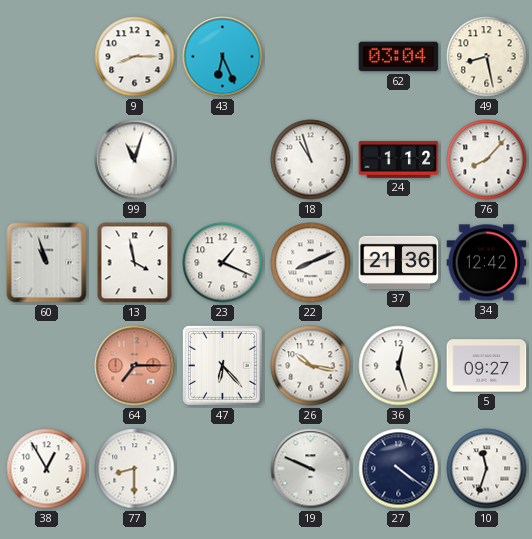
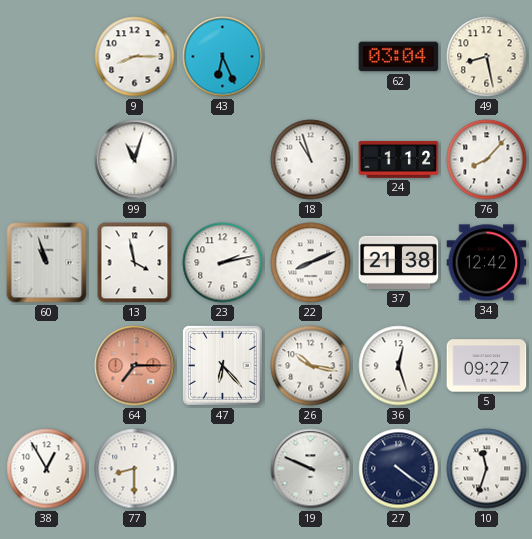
23: 1:19 -> 2:13
37: 21:36 -> 21:38
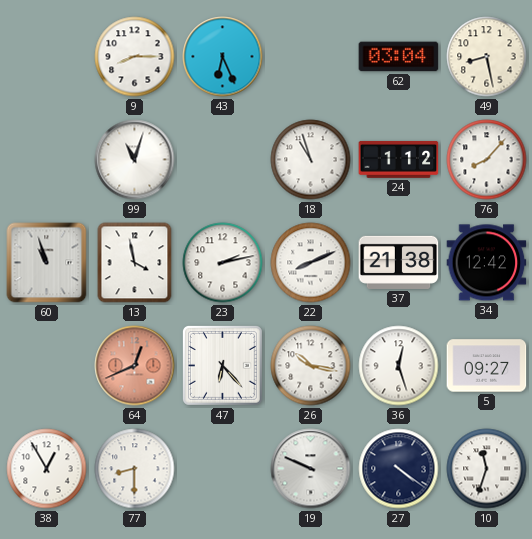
64: 7:15 -> 12:41
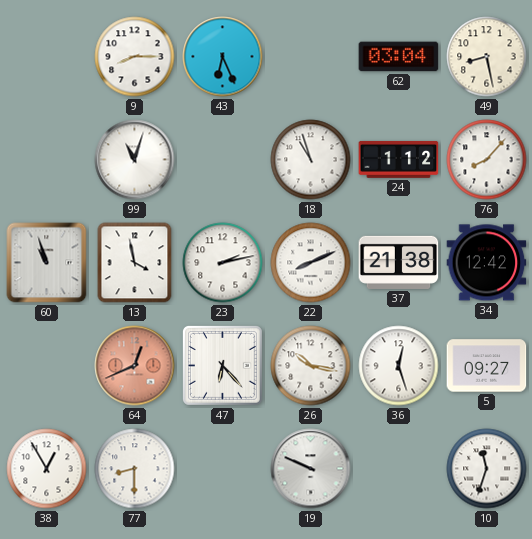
27: 4:21 -> none
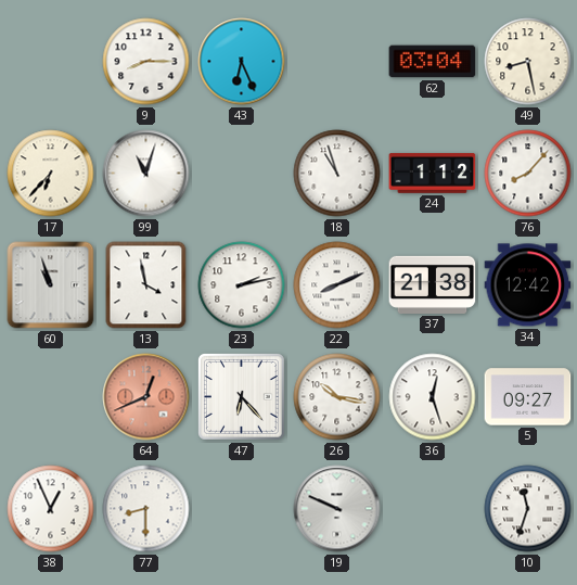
17: none -> 6:37
38: 12:55 -> 12:56
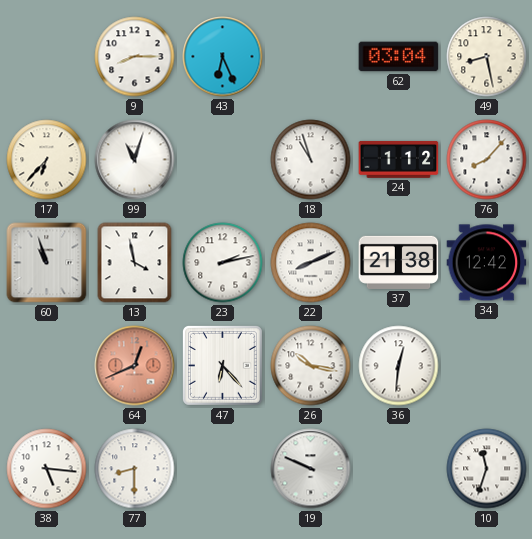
36: 12:27 -> 12:31
5: 09:27 -> none
38: 12:56 -> 5:16
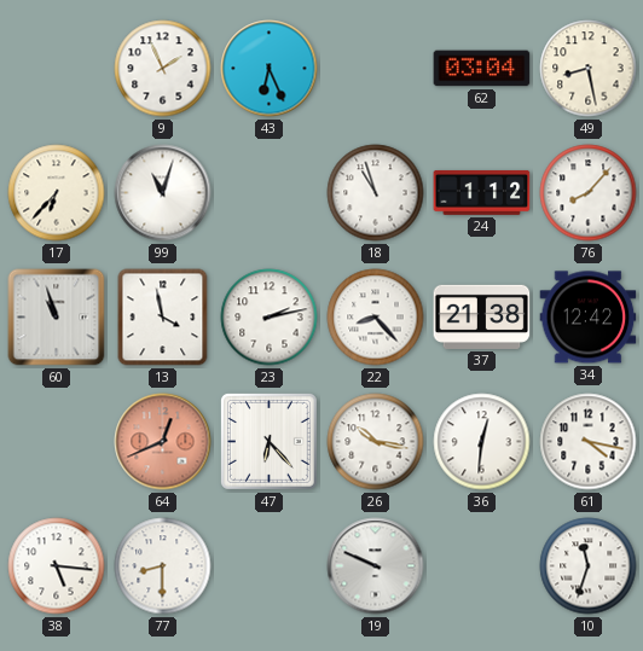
9: 8:15 -> 1:56
22: 8:11 -> 8:23
61: none -> 4:17
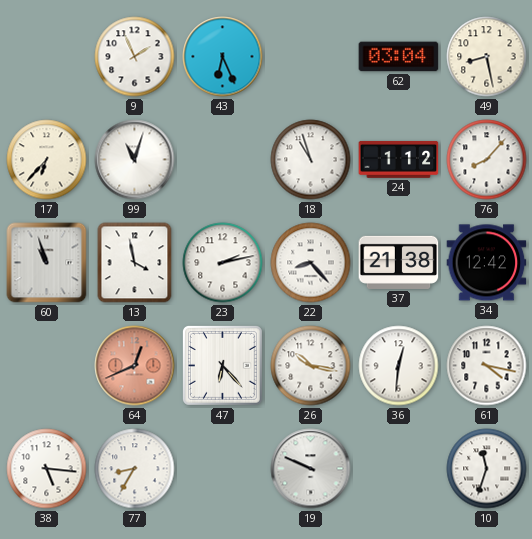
77: 8:30 -> 8:35
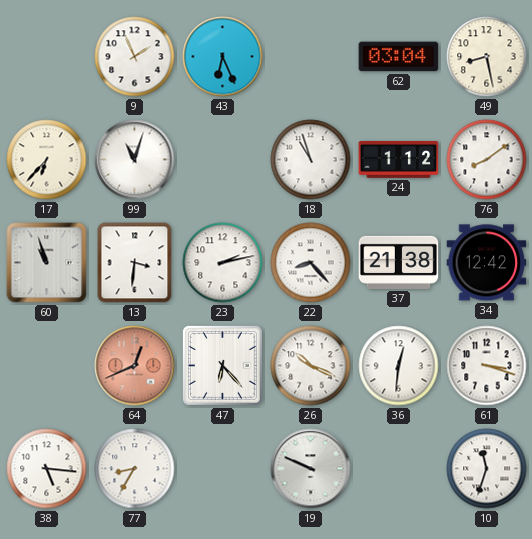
76: 8:07 -> 8:09
13: 3:58 -> 3:31
26: 10:17 -> 10:19
61: 4:17 -> 3:18
